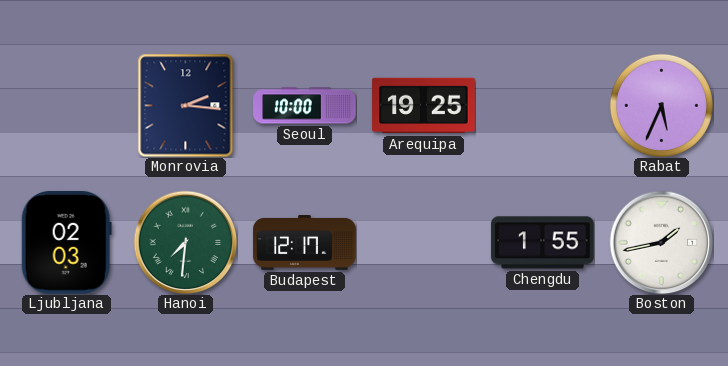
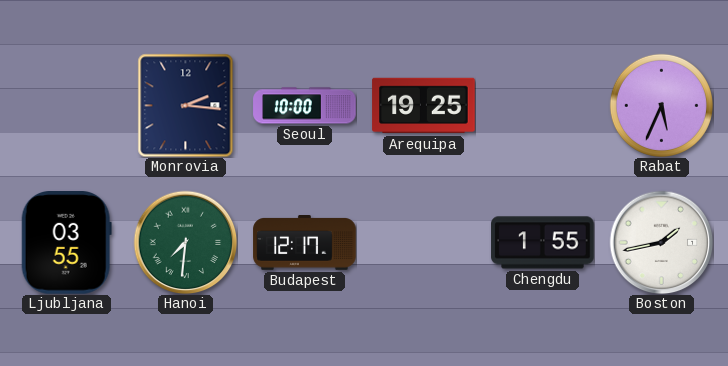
Ljubljana: 02:03 -> 03:55
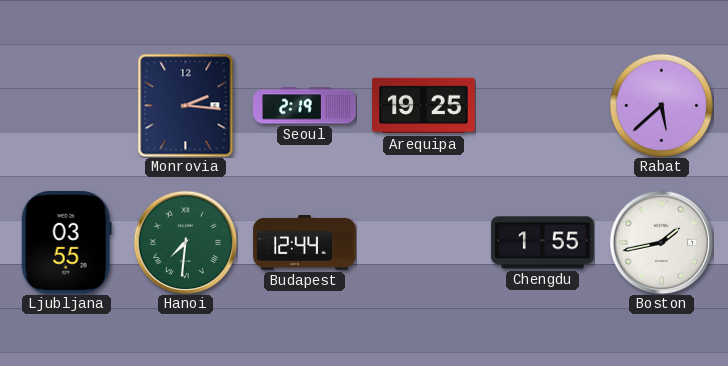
Seoul: 10:00 -> 2:19
Rabat: 5:34 -> 5:38
Budapest: 12:17 -> 12:44
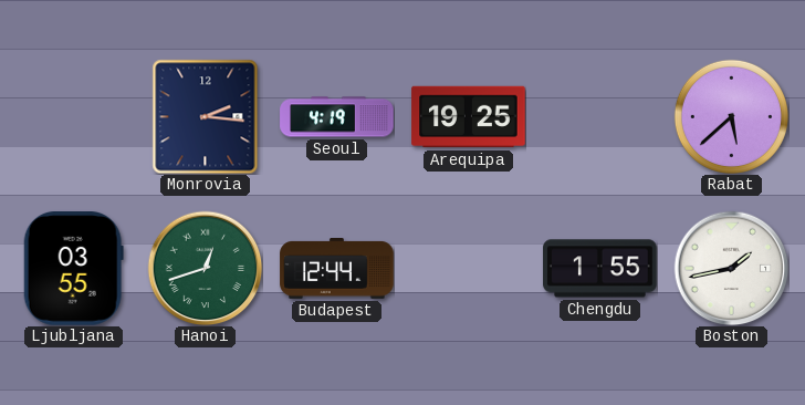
Seoul: 2:19 -> 4:19
Hanoi: 7:31 -> 12:42
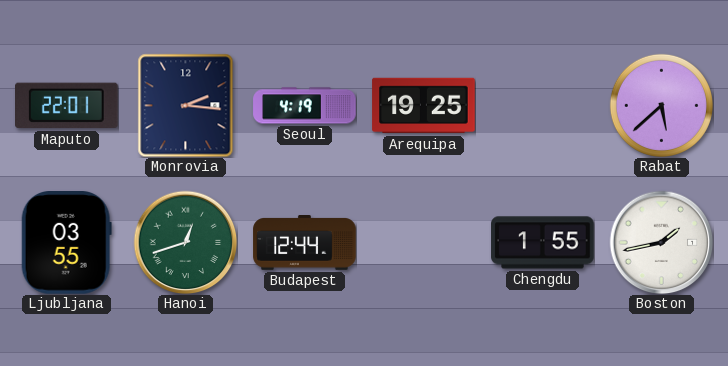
Maputo: none -> 22:01
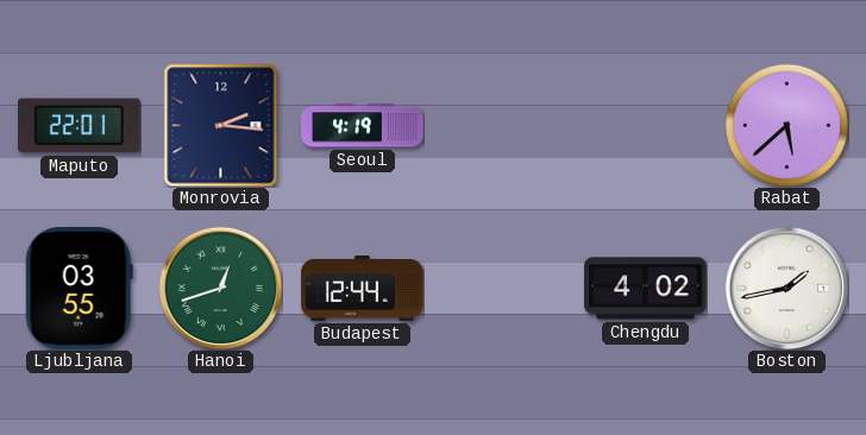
Arequipa: 19:25 -> none
Chengdu: 1:55 -> 4:02
